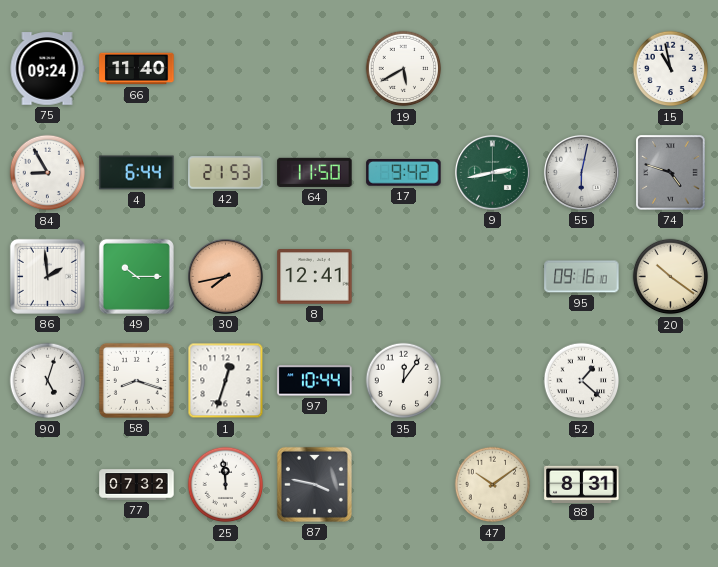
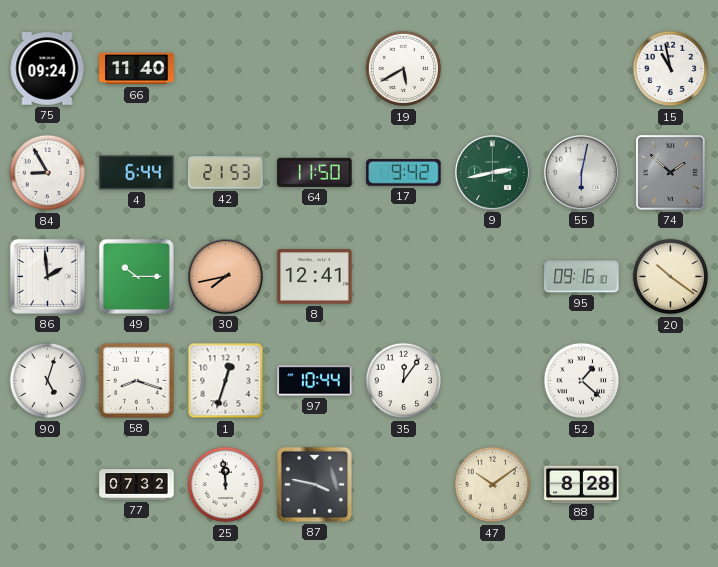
74: 4:48 -> 1:52
88: 8:31 -> 8:28
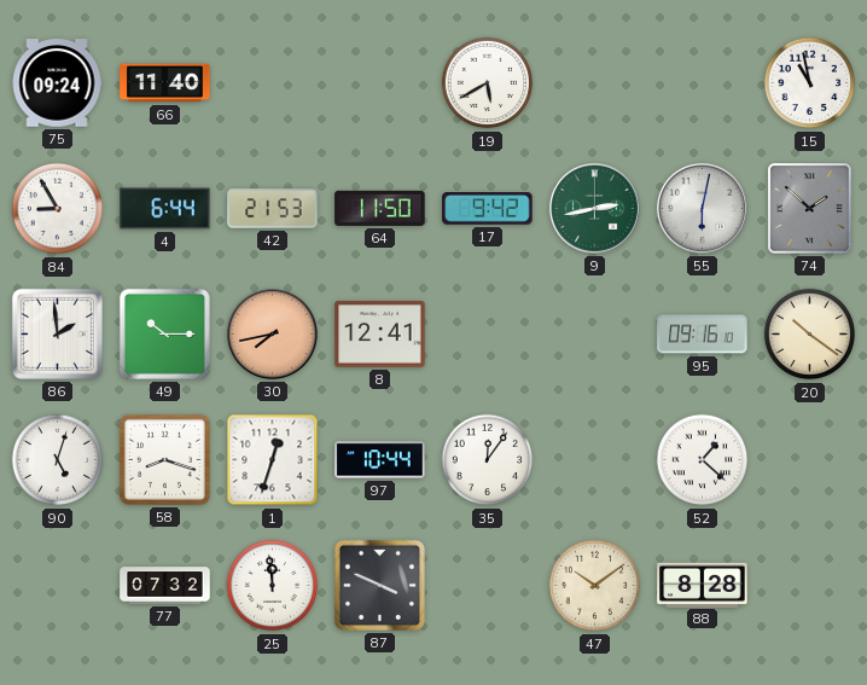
87: 3:47 -> 3:49
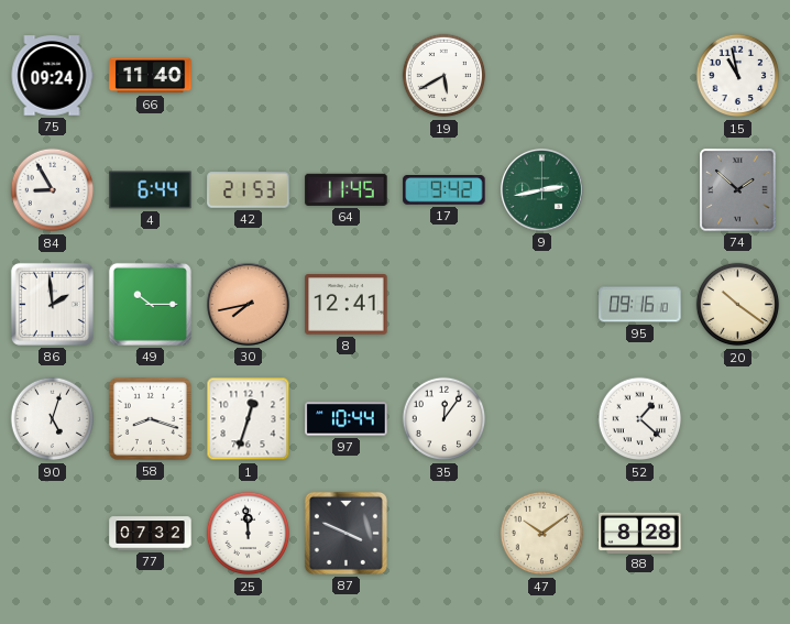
64: 11:50 -> 11:45
55: 6:02 -> none
